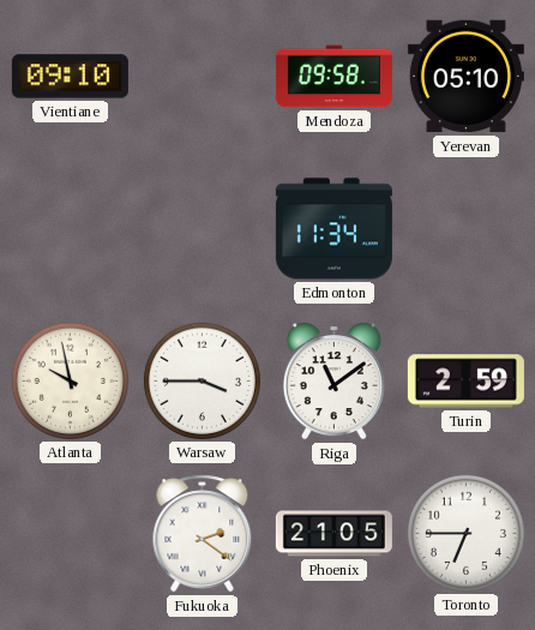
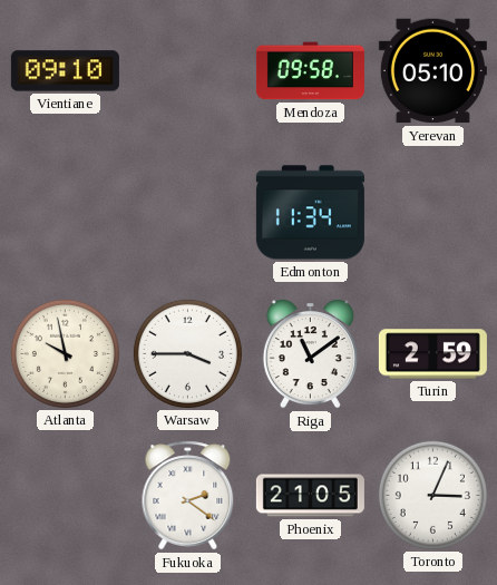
Toronto: 6:45 -> 3:04
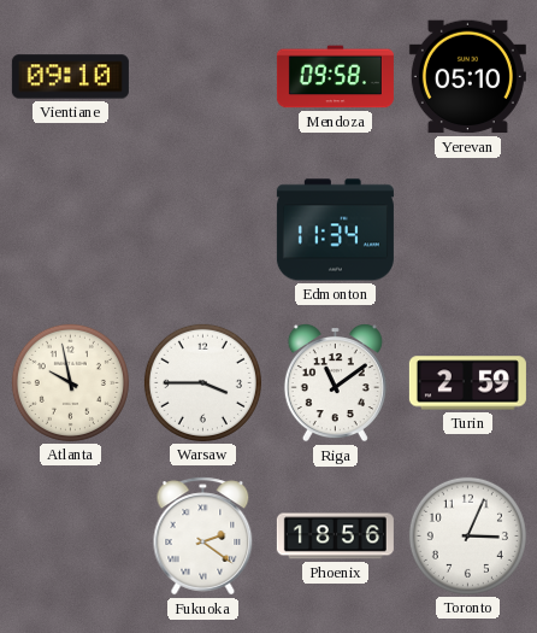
Phoenix: 21:05 -> 18:56
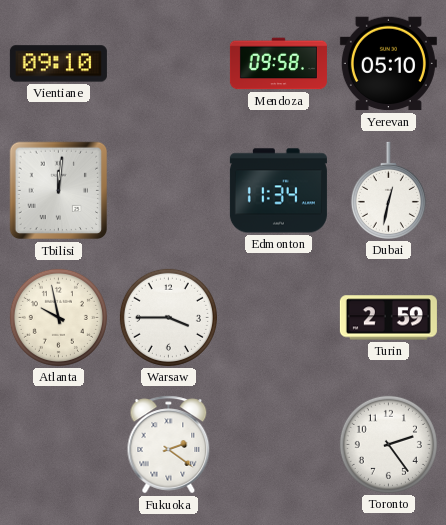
Tbilisi: none -> 12:01
Dubai: none -> 12:32
Riga: 11:09 -> none
Phoenix: 18:56 -> none
Toronto: 3:04 -> 2:24
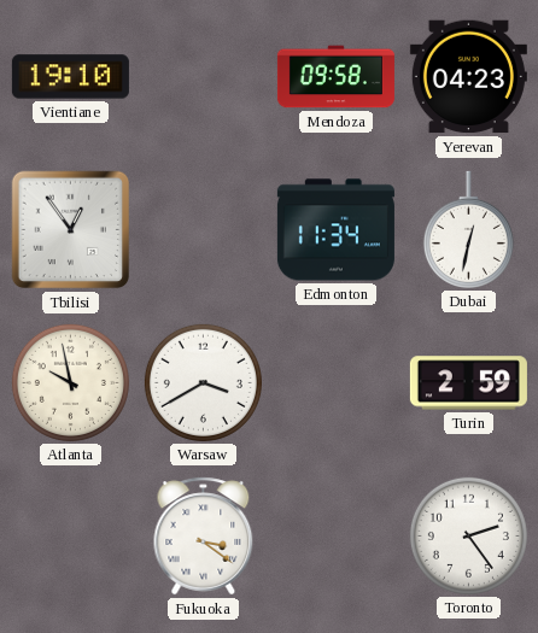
Vientiane: 09:10 -> 19:10
Yerevan: 05:10 -> 04:23
Tbilisi: 12:01 -> 12:54
Warsaw: 3:45 -> 3:40
Fukuoka: 2:21 -> 3:21
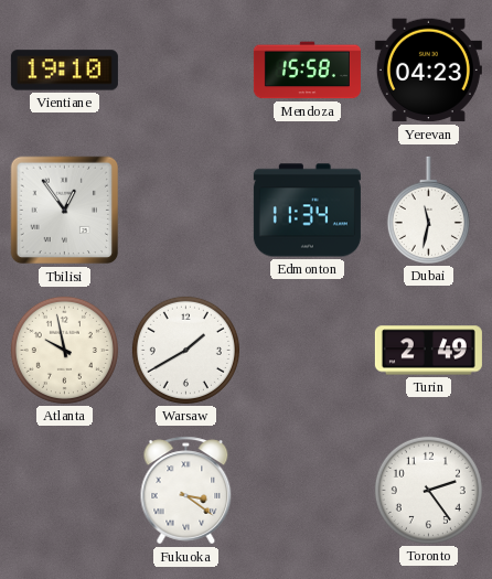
Mendoza: 09:58 -> 15:58
Dubai: 12:32 -> 11:32
Warsaw: 3:40 -> 1:40
Turin: 2:59 -> 2:49
